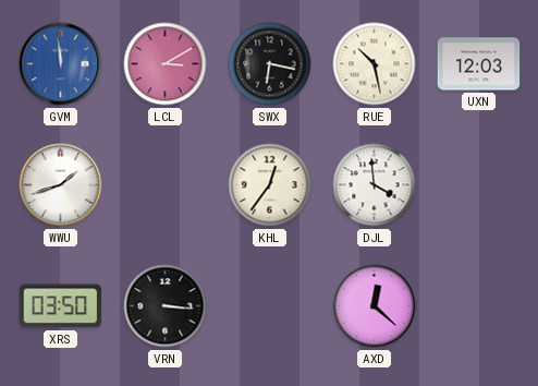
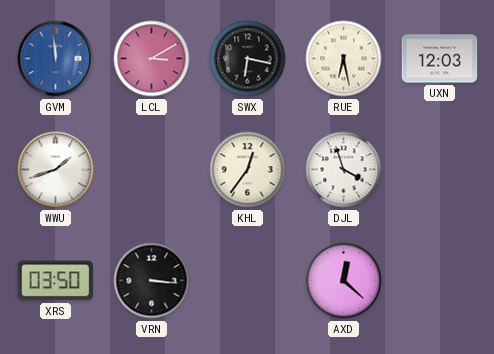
RUE: 10:28 -> 6:28
DJL: 3:59 -> 3:57
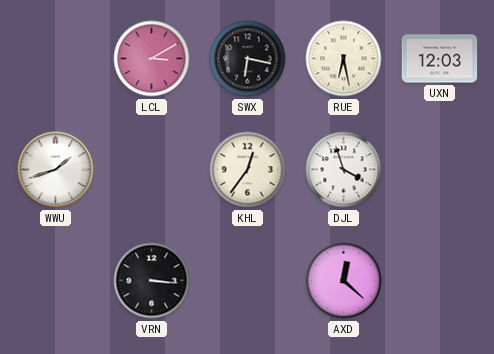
GVM: 11:59 -> none
XRS: 03:50 -> none
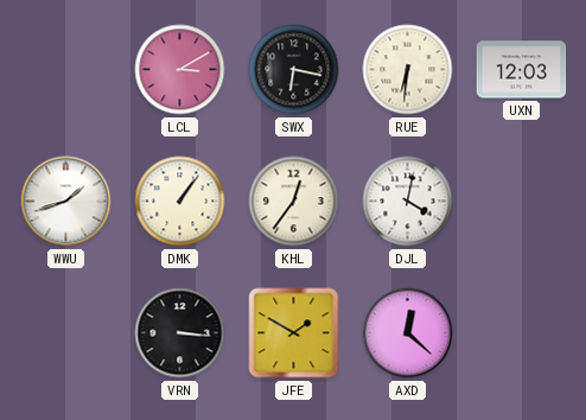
RUE: 6:28 -> 6:31
DMK: none -> 1:06
DJL: 3:57 -> 4:02
JFE: none -> 1:50
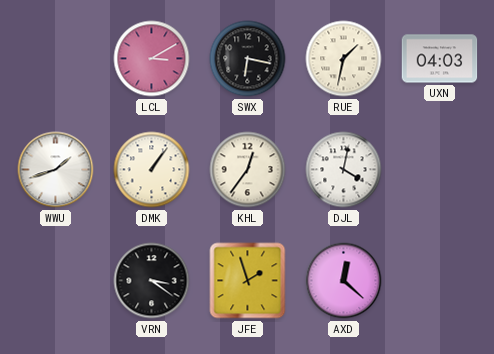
RUE: 6:31 -> 1:32
UXN: 12:03 -> 04:03
VRN: 3:16 -> 3:21
JFE: 1:50 -> 1:57
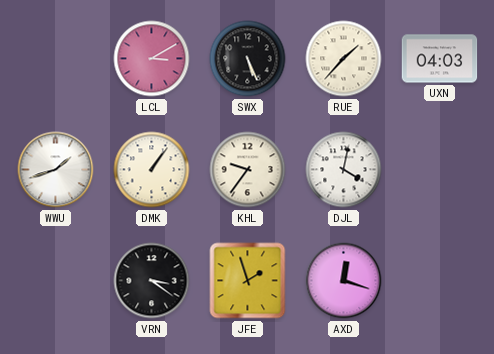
SWX: 6:17 -> 5:26
RUE: 1:32 -> 1:37
KHL: 12:36 -> 9:36
AXD: 12:22 -> 12:18
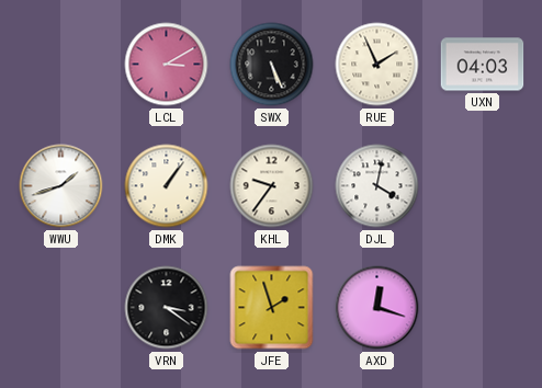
RUE: 1:37 -> 1:56
